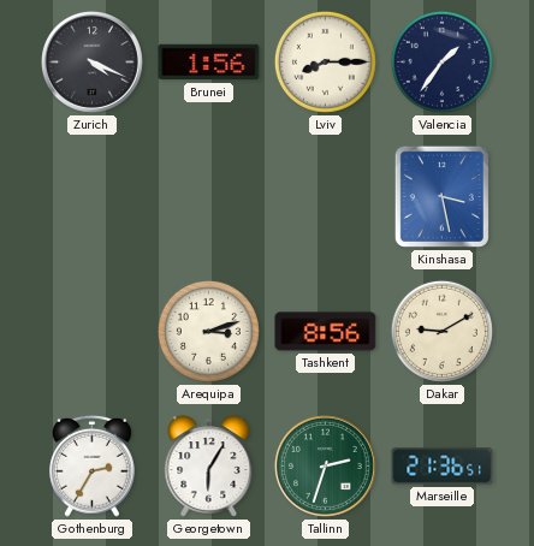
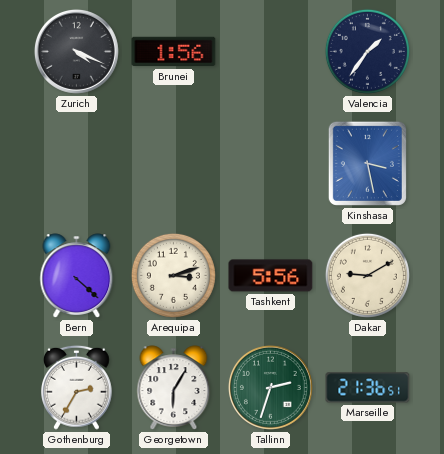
Lviv: 8:15 -> none
Bern: none -> 4:22
Tashkent: 8:56 -> 5:56
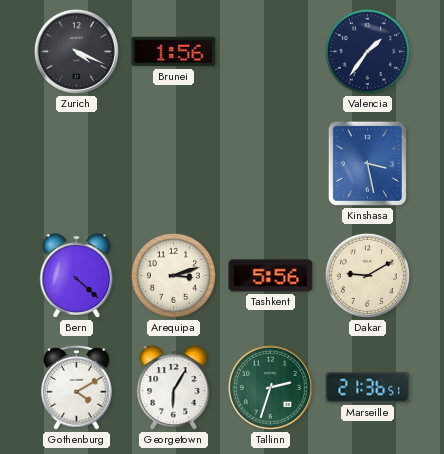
Gothenburg: 2:35 -> 4:10
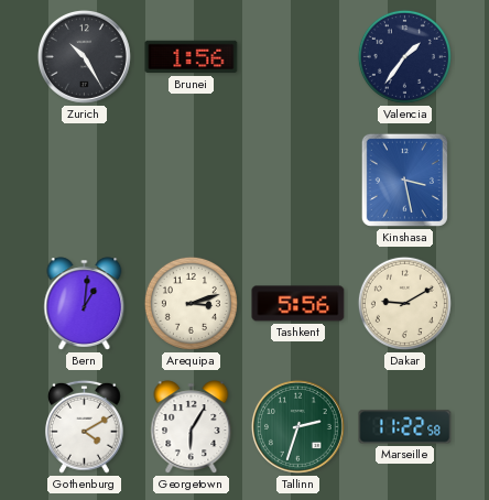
Zurich: 4:19 -> 10:25
Bern: 4:22 -> 1:01
Marseille: 21:36 -> 11:22
